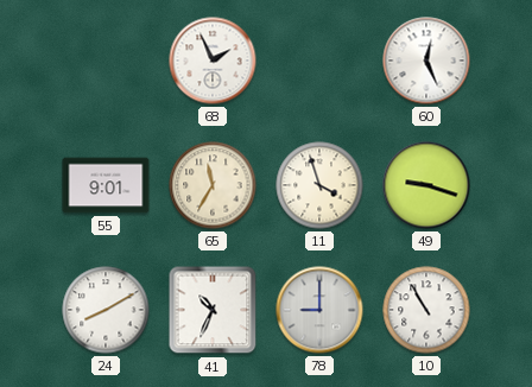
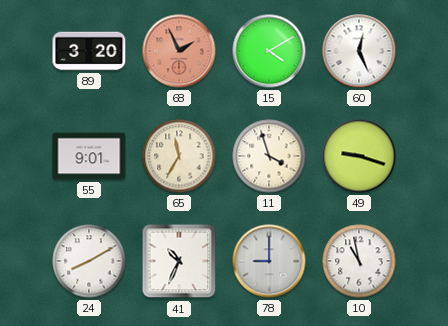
89: none -> 3:20
68 dial: white -> salmon
15: none -> 4:10
10: 10:55 -> 10:58
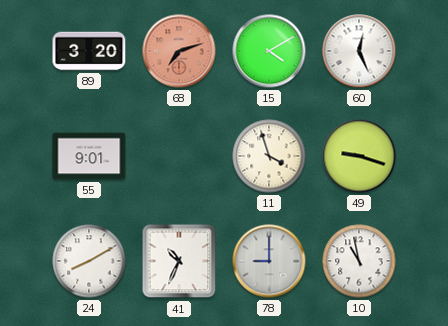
68: 1:56 -> 7:12
65: 11:35 -> none
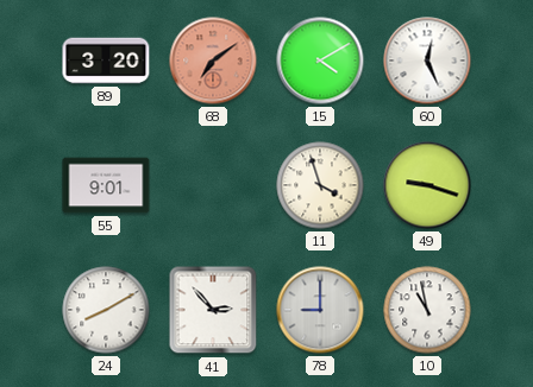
68: 7:12 -> 7:09
41: 10:34 -> 2:53
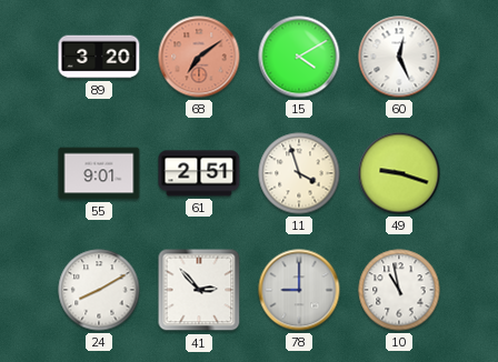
61: none -> 2:51
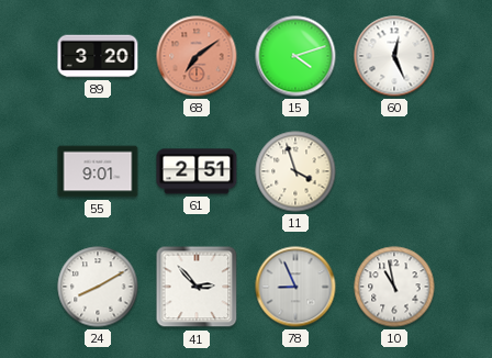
15: 4:10 -> 4:12
49: 9:18 -> none
78: 9:00 -> 8:56
